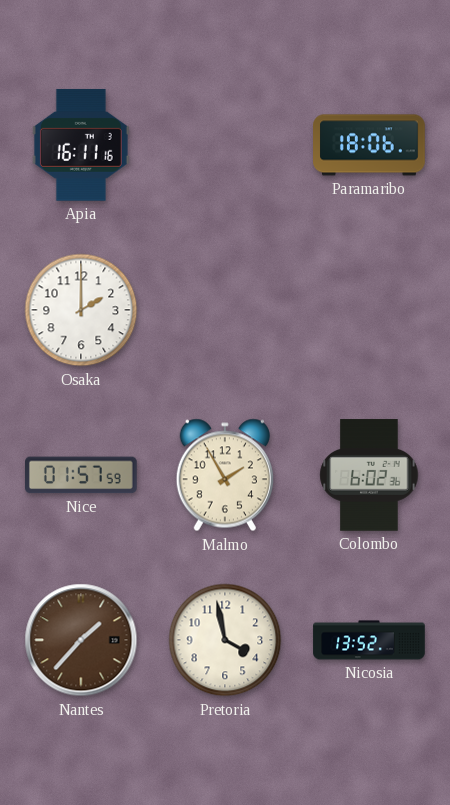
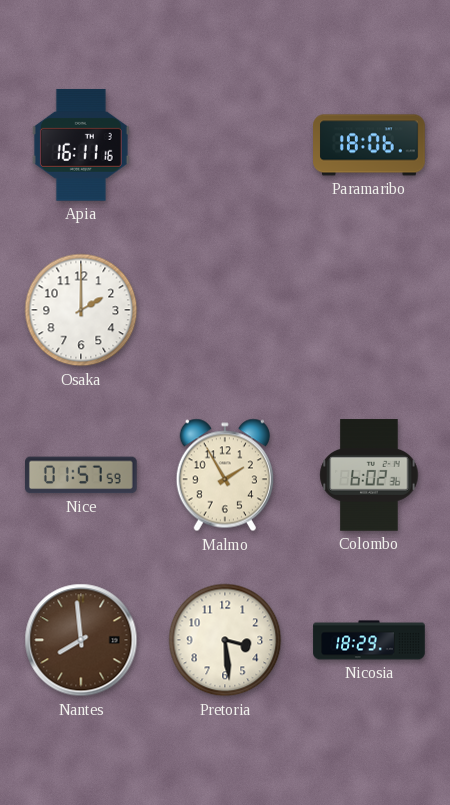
Nantes: 1:37 -> 7:59
Pretoria: 3:58 -> 3:29
Nicosia: 13:52 -> 18:29
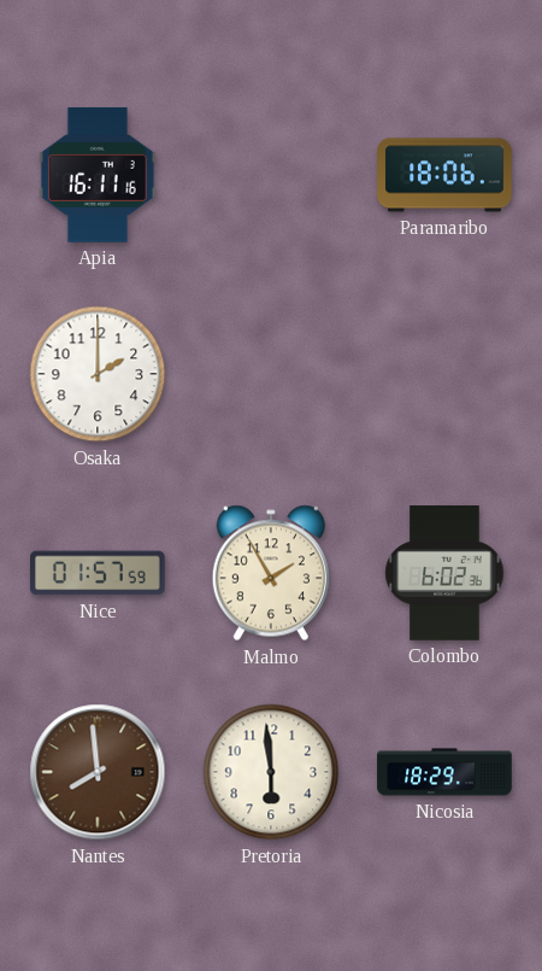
Pretoria: 3:29 -> 5:59
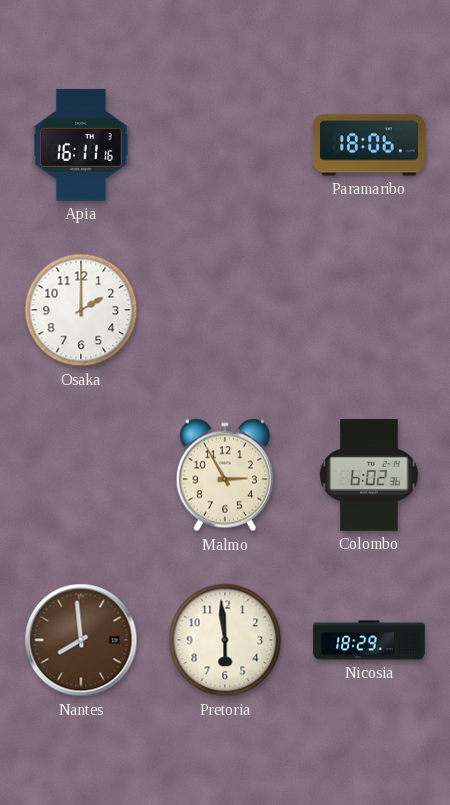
Nice: 01:57 -> none
Malmo: 1:55 -> 2:55
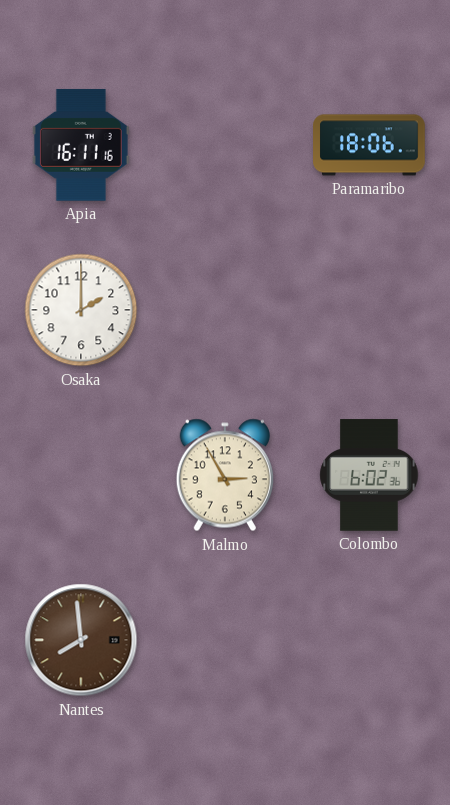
Pretoria: 5:59 -> none
Nicosia: 18:29 -> none
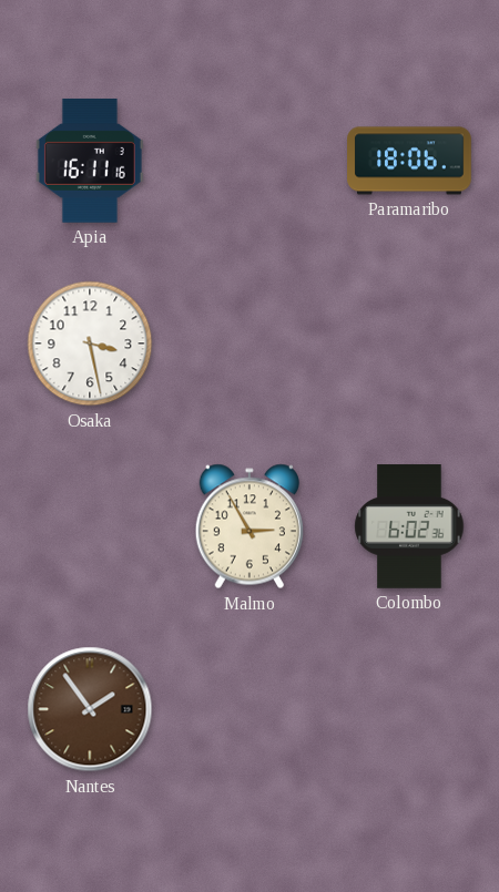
Osaka: 2:00 -> 3:28
Nantes: 7:59 -> 1:54
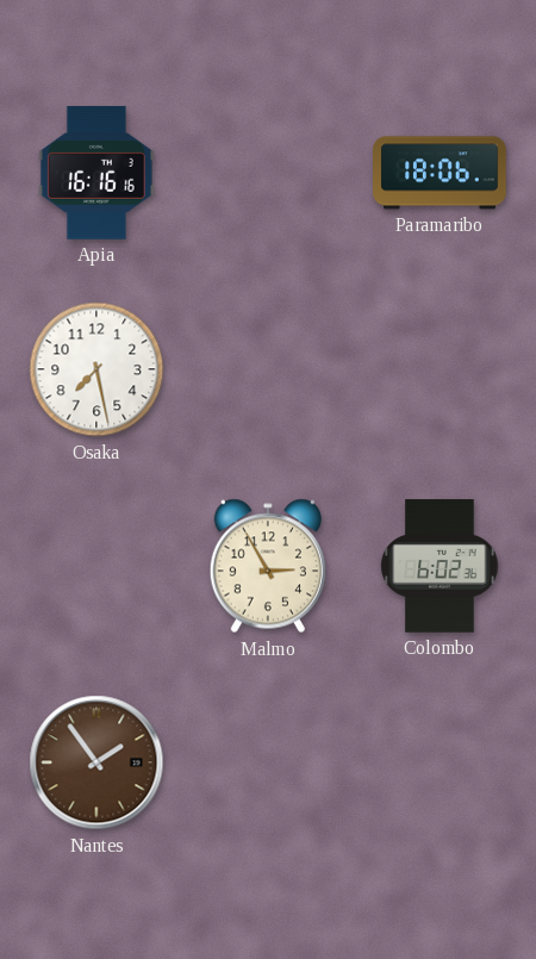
Apia: 16:11 -> 16:16
Osaka: 3:28 -> 7:28
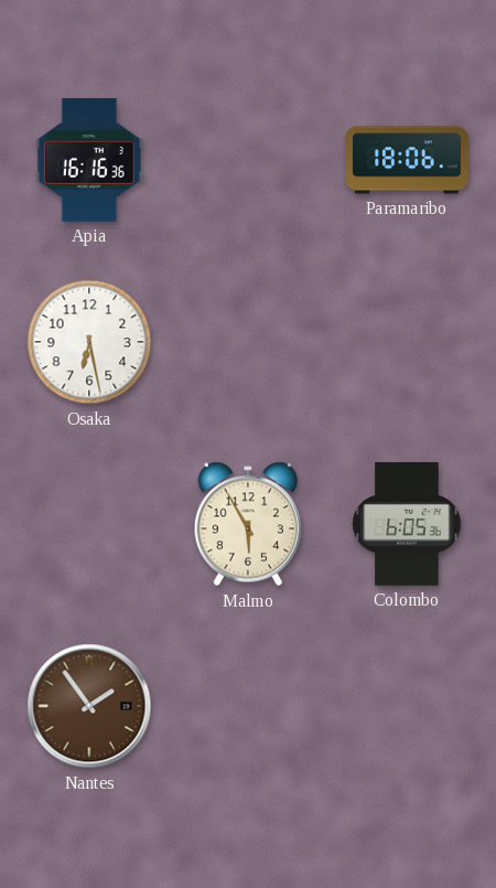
Apia: 16:16:16 -> 16:16:36
Osaka: 7:28 -> 6:28
Malmo: 2:55 -> 5:55
Colombo: 6:02 -> 6:05
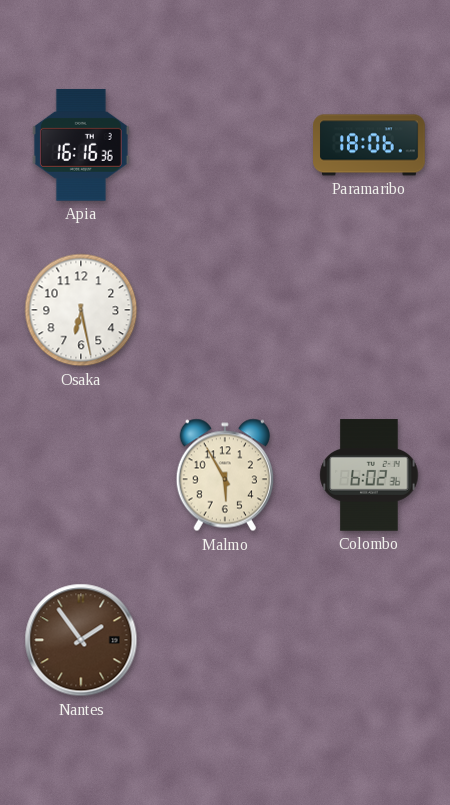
Colombo: 6:05 -> 6:02
